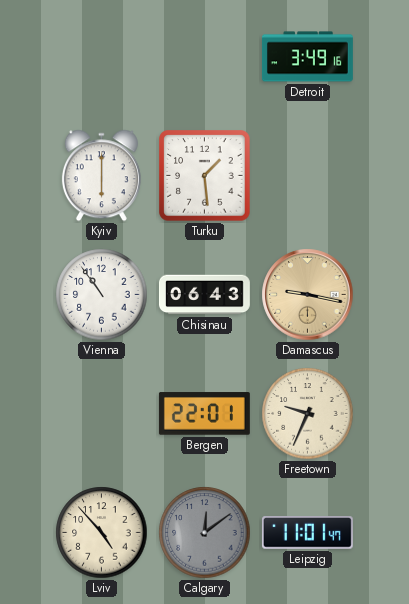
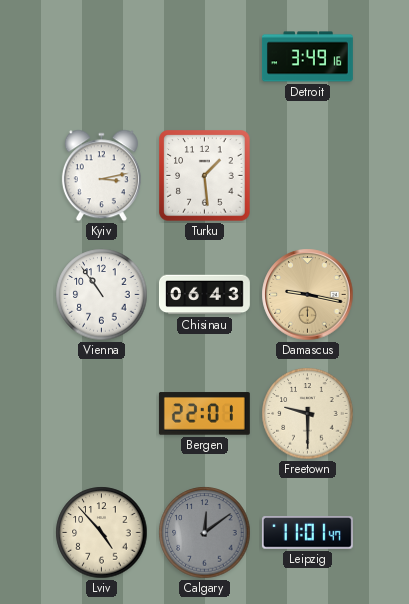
Kyiv: 6:00 -> 3:13
Freetown: 9:34 -> 9:30
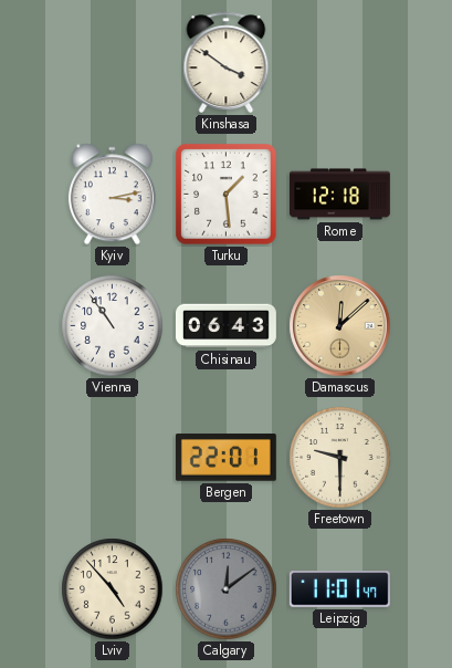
Kinshasa: none -> 3:51
Detroit: 3:49 -> none
Rome: none -> 12:18
Damascus: 9:17 -> 12:08
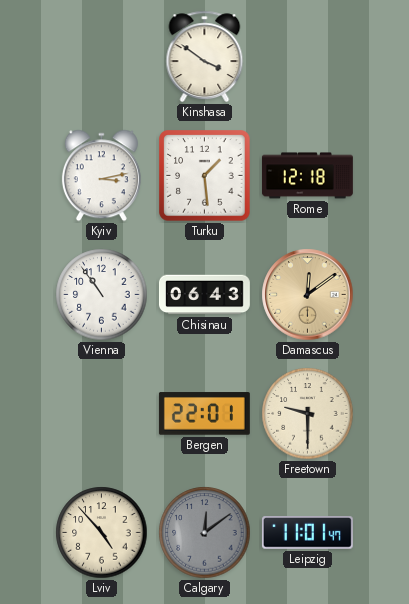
Damascus: 12:08 -> 12:09
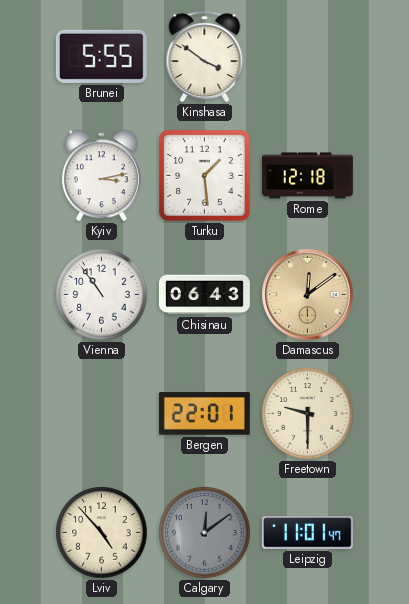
Brunei: none -> 5:55
